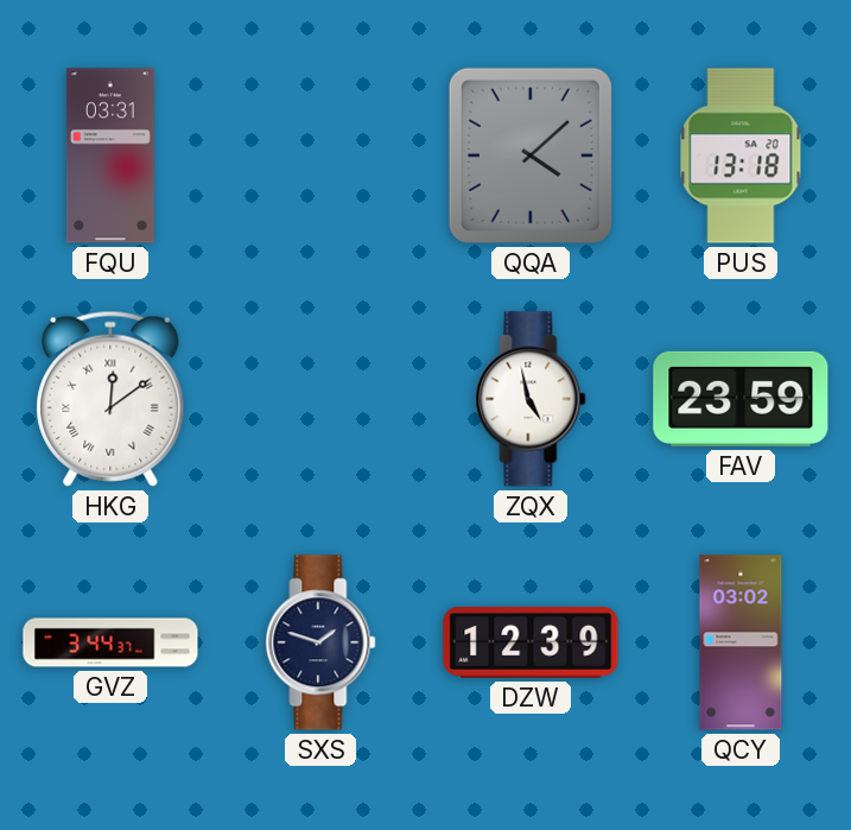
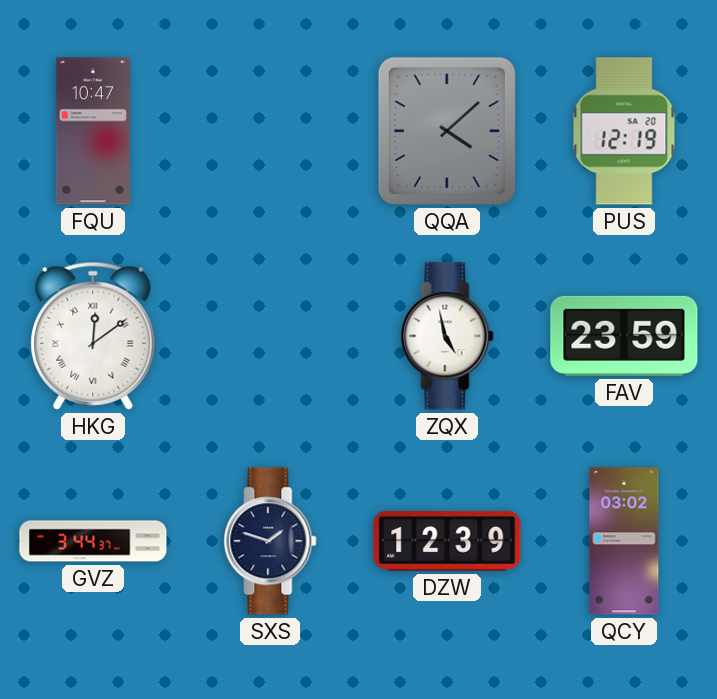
FQU: 03:31 -> 10:47
PUS: 13:18 -> 12:19
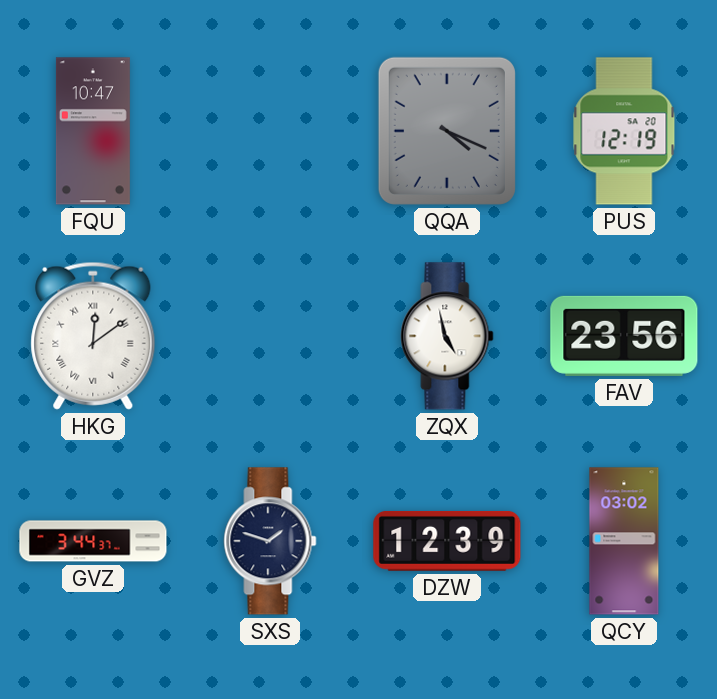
QQA: 4:08 -> 4:19
FAV: 23:59 -> 23:56
